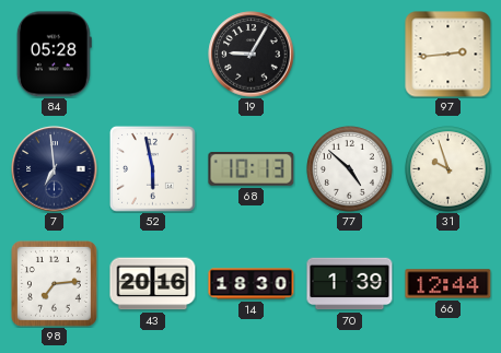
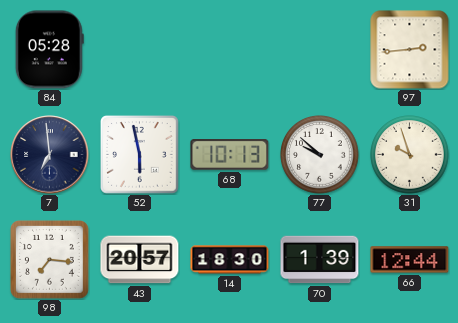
19: 9:05 -> none
77: 4:52 -> 9:52
98: 7:14 -> 7:16
43: 20:16 -> 20:57
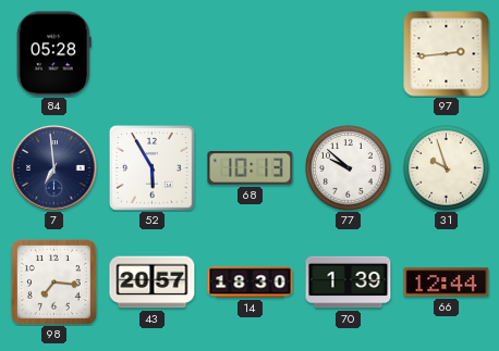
52: 5:58 -> 5:55
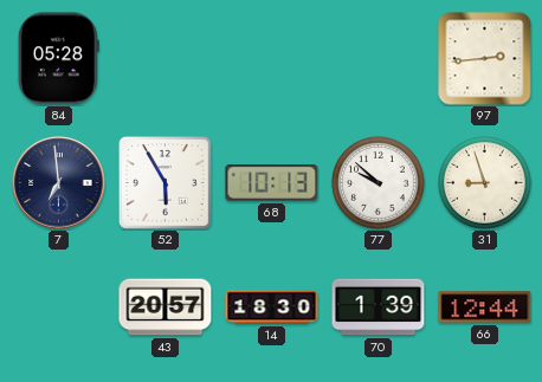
31: 9:57 -> 8:57
98: 7:16 -> none
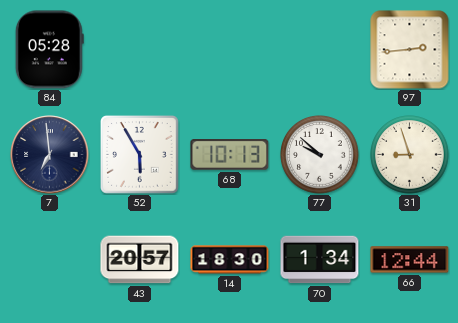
70: 1:39 -> 1:34
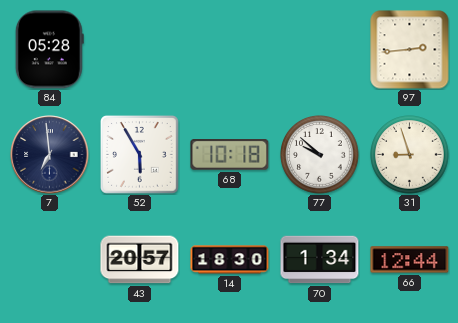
68: 10:13 -> 10:18
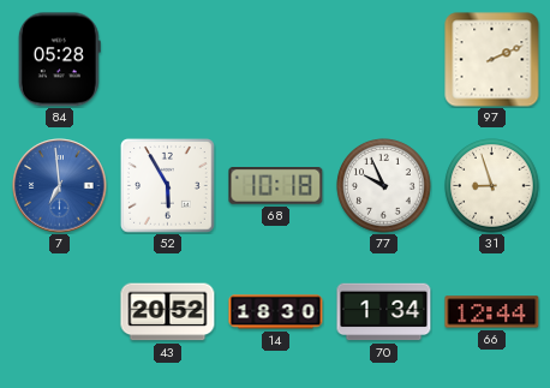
97: 2:44 -> 2:11
7 dial: navy -> blue
77: 9:52 -> 9:56
43: 20:57 -> 20:52
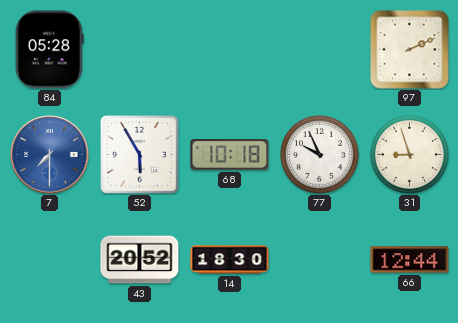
7: 6:59 -> 7:30
70: 1:34 -> none
